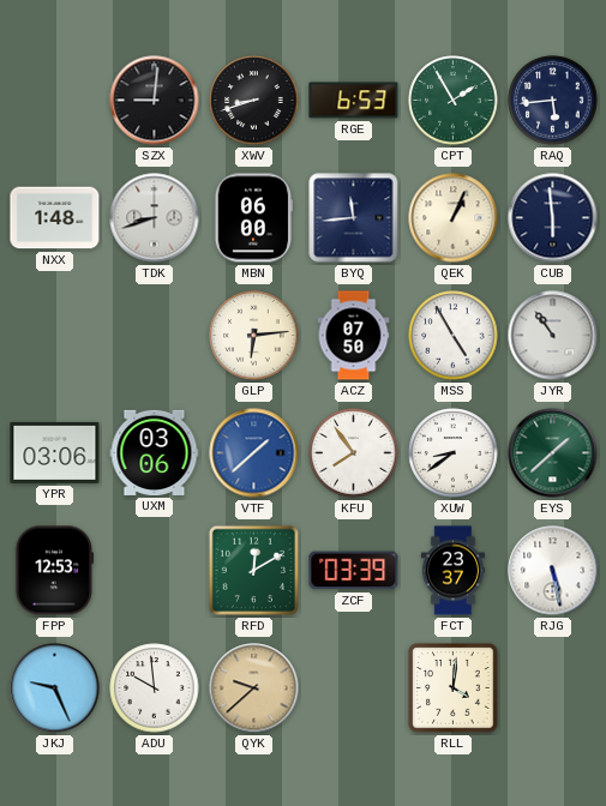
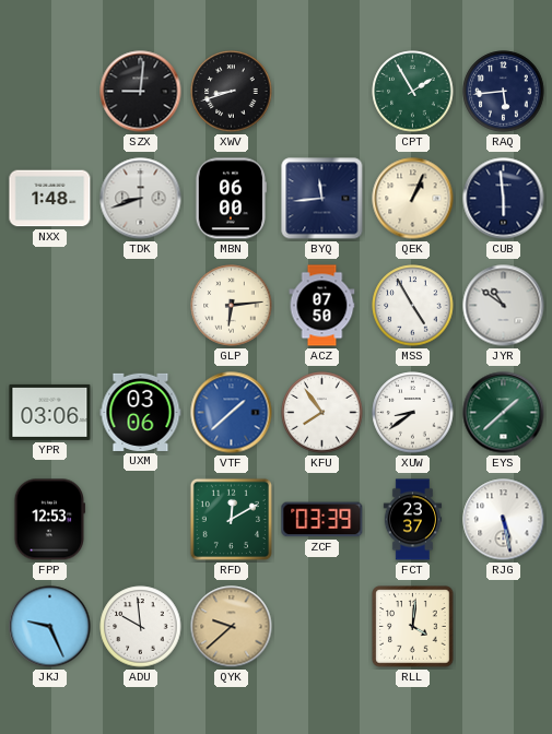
RGE: 6:53 -> none
JYR: 10:54 -> 10:51
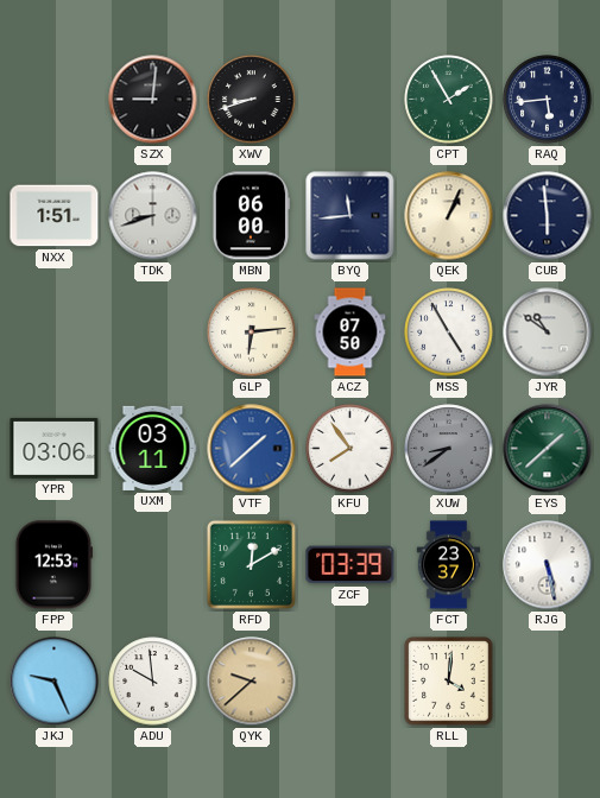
NXX: 1:48 -> 1:51
UXM: 03:06 -> 03:11
XUW dial: white -> grey
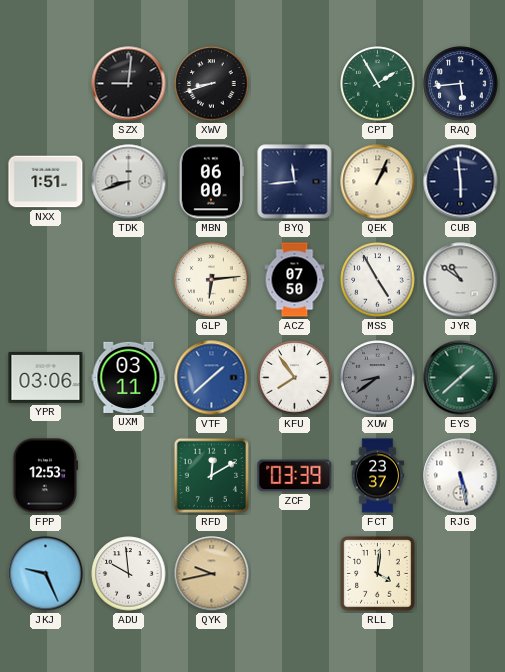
QYK: 9:38 -> 9:43
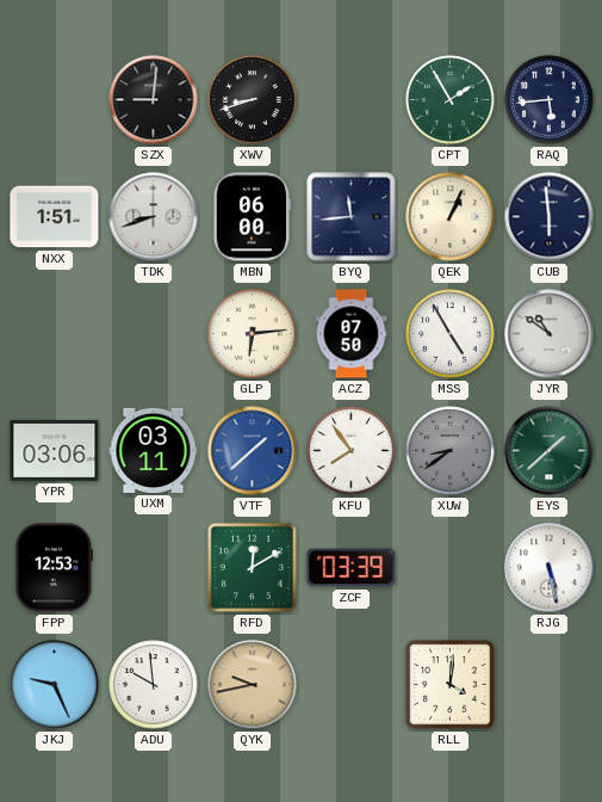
FCT: 23:37 -> none
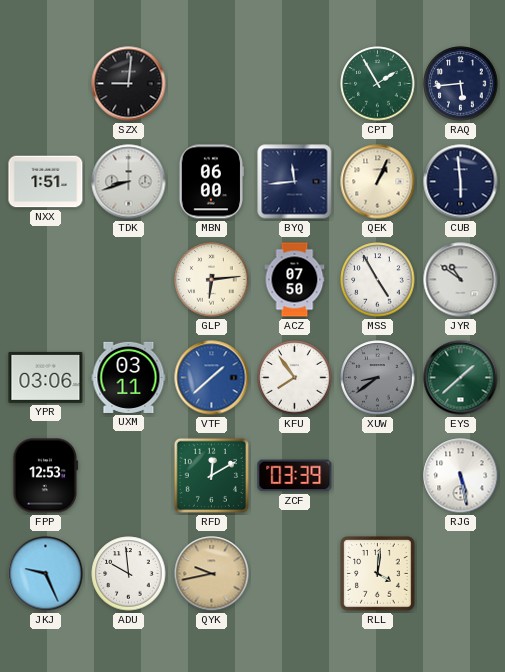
XWV: 8:42 -> none
